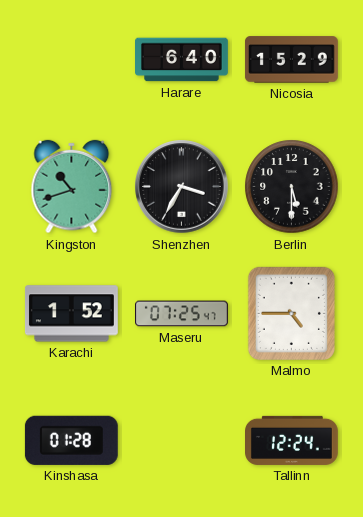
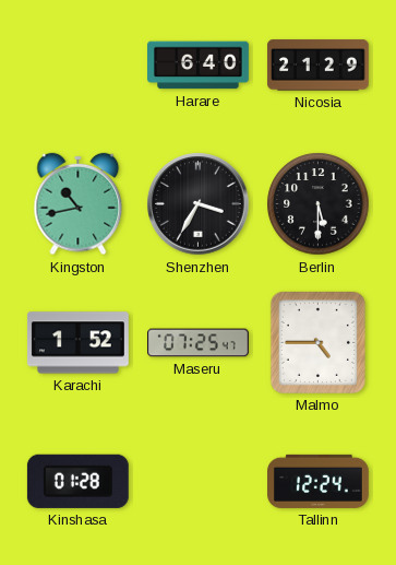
Nicosia: 15:29 -> 21:29
Kingston: 10:42 -> 10:43
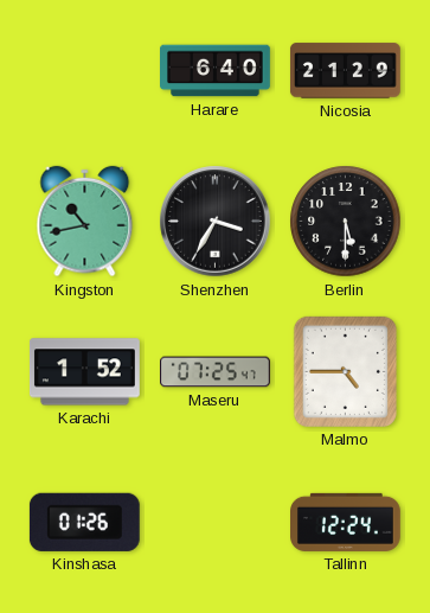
Kinshasa: 01:28 -> 01:26
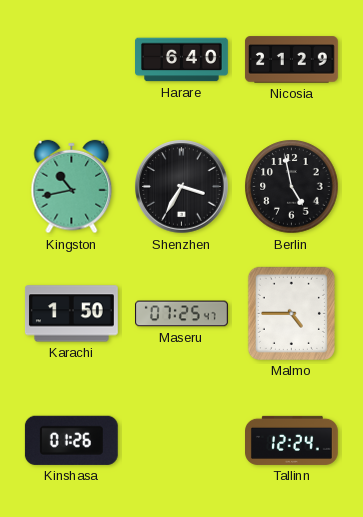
Berlin: 5:30 -> 4:58
Karachi: 1:52 -> 1:50
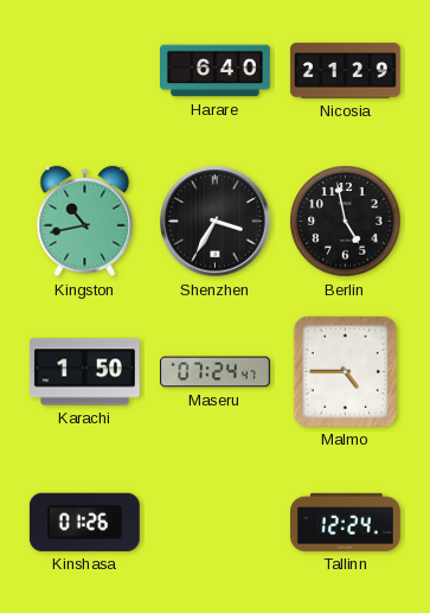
Maseru: 07:25 -> 07:24
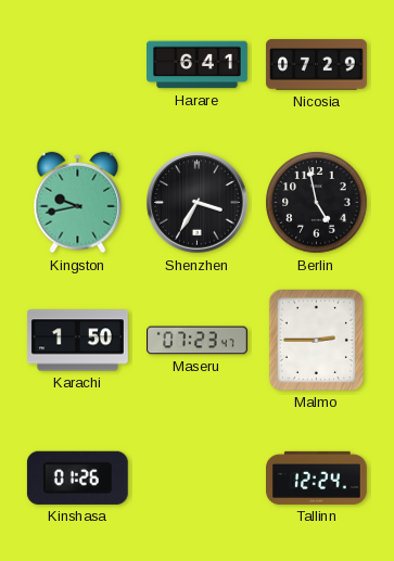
Harare: 6:40 -> 6:41
Nicosia: 21:29 -> 07:29
Kingston: 10:43 -> 9:43
Maseru: 07:24 -> 07:23
Malmo: 4:45 -> 2:45
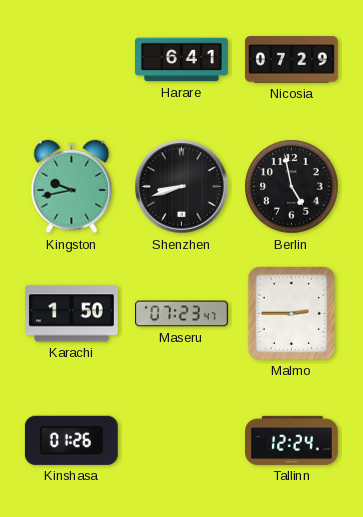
Shenzhen: 3:35 -> 8:42
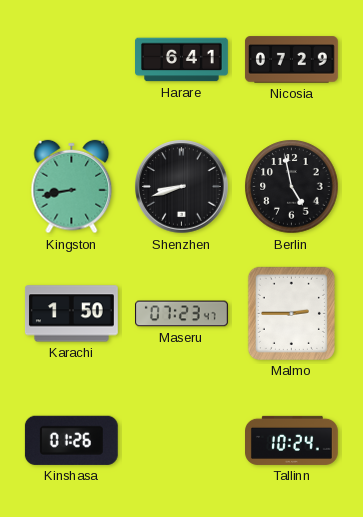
Kingston: 9:43 -> 8:43
Tallinn: 12:24 -> 10:24
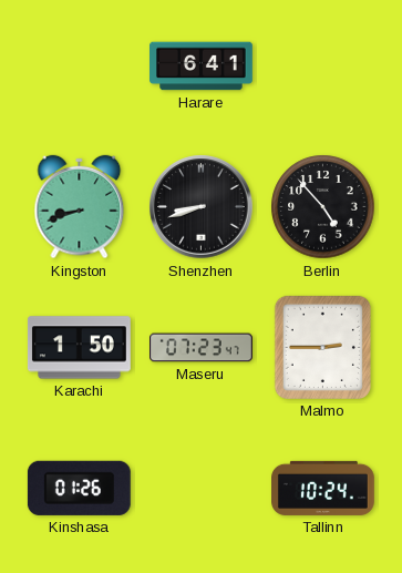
Nicosia: 07:29 -> none
Kingston: 8:43 -> 8:42
Berlin: 4:58 -> 4:53
